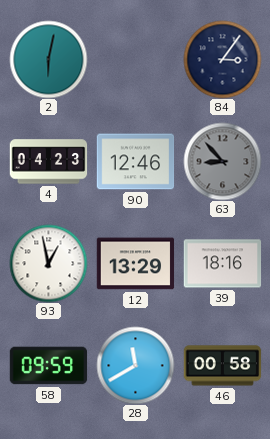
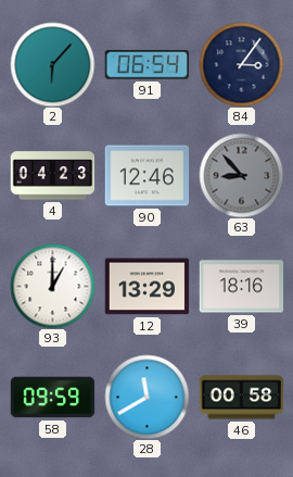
2: 6:02 -> 6:07
91: none -> 06:54
93: 12:58 -> 1:00
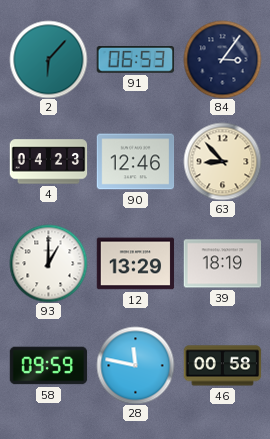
91: 06:54 -> 06:53
63 dial: grey -> cream
39: 18:16 -> 18:19
28: 11:40 -> 11:47
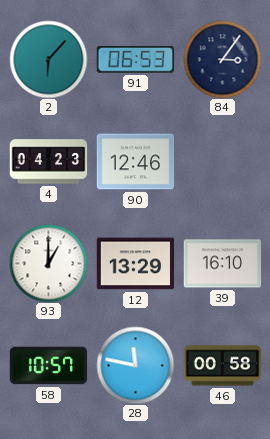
63: 8:53 -> none
39: 18:19 -> 16:10
58: 09:59 -> 10:57
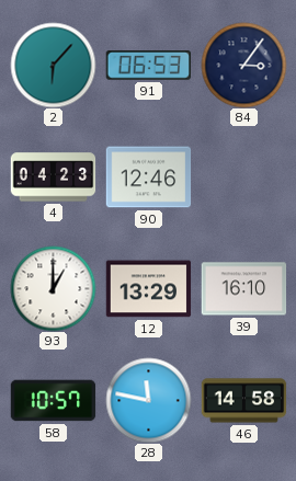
46: 00:58 -> 14:58
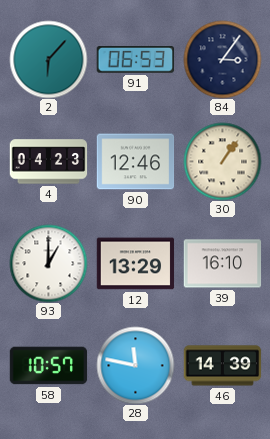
30: none -> 1:06
46: 14:58 -> 14:39
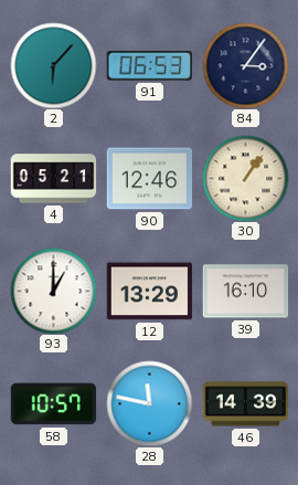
4: 04:23 -> 05:21
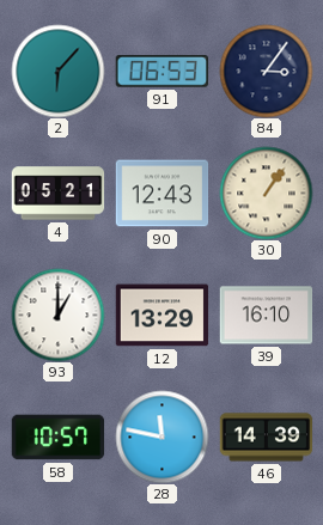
90: 12:46 -> 12:43
